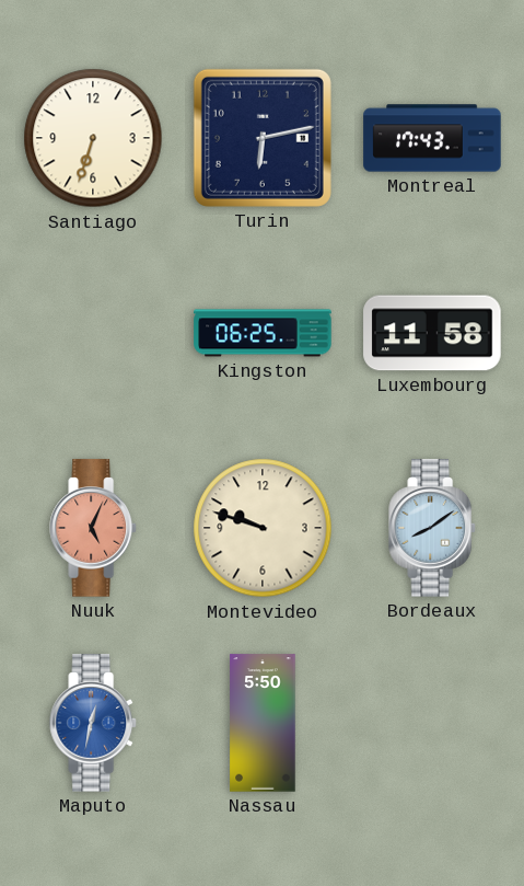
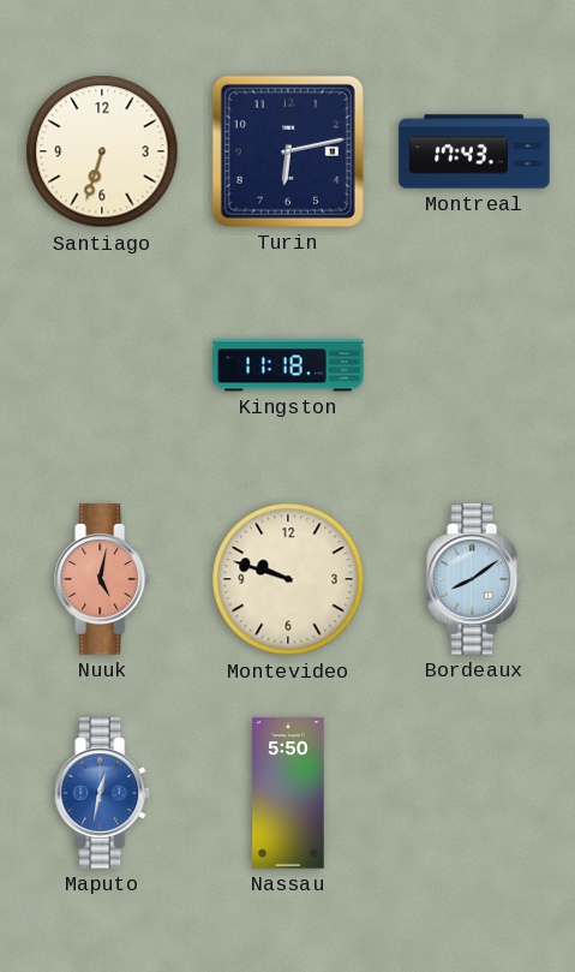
Kingston: 06:25 -> 11:18
Luxembourg: 11:58 -> none
Nuuk: 5:04 -> 5:02
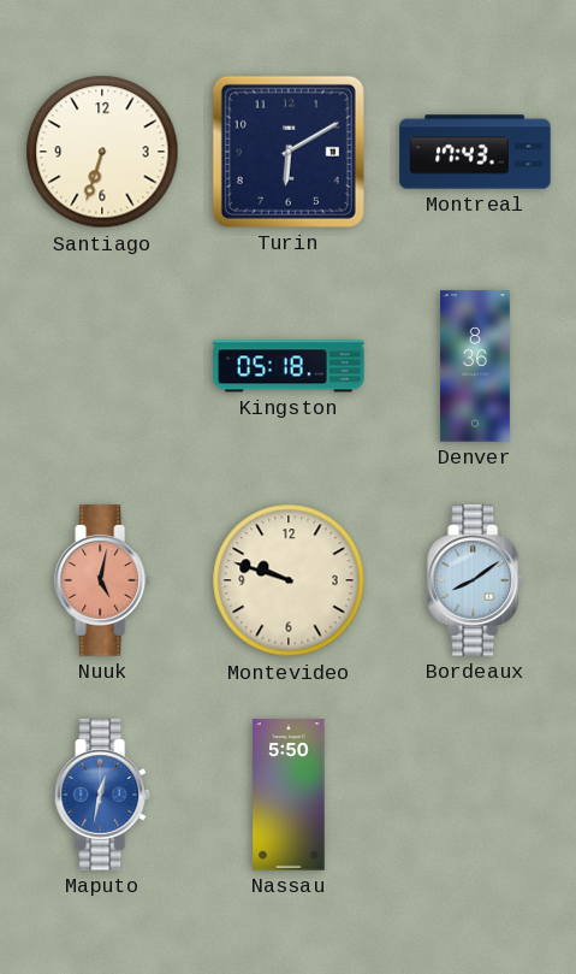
Turin: 6:13 -> 6:10
Kingston: 11:18 -> 05:18
Denver: none -> 8:36
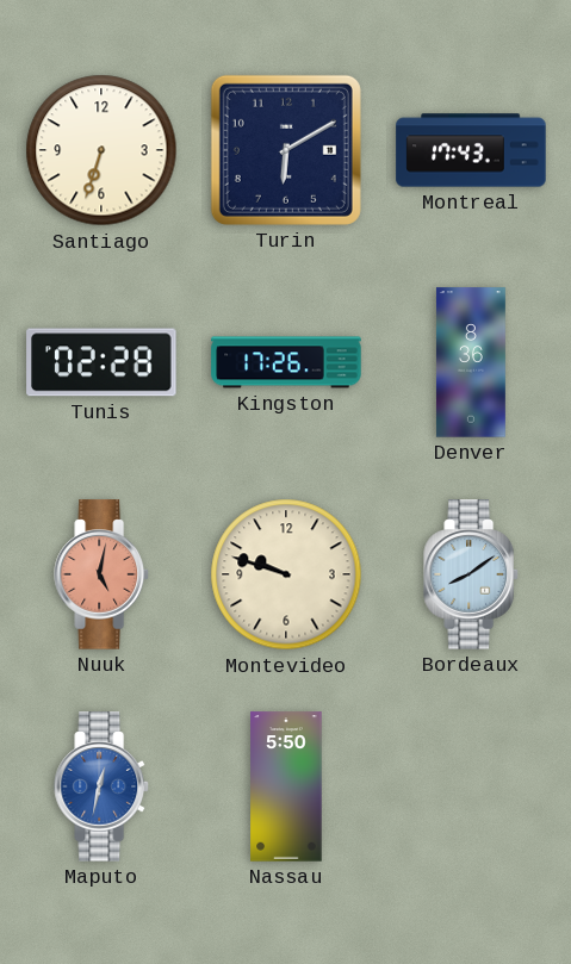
Tunis: none -> 02:28
Kingston: 05:18 -> 17:26
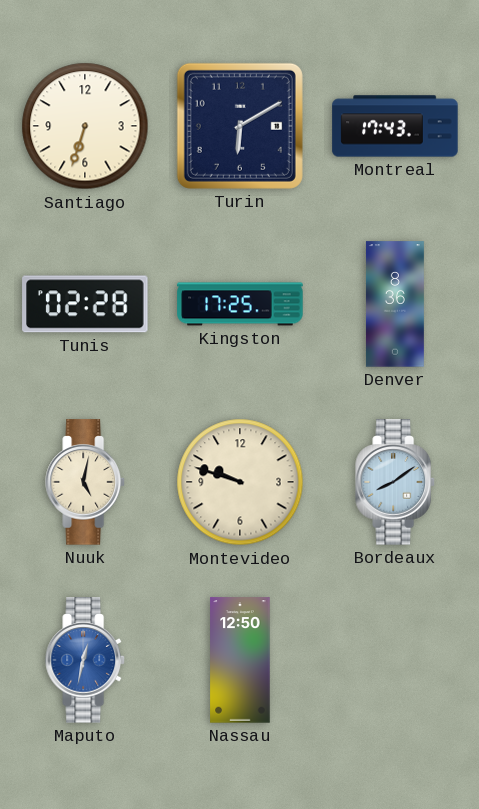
Kingston: 17:26 -> 17:25
Nuuk dial: salmon -> cream
Nassau: 5:50 -> 12:50
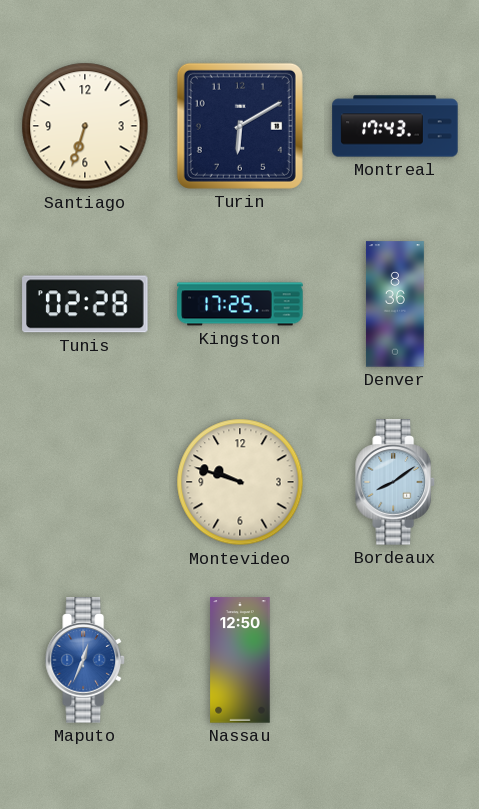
Nuuk: 5:02 -> none
Maputo: 12:32 -> 12:34
